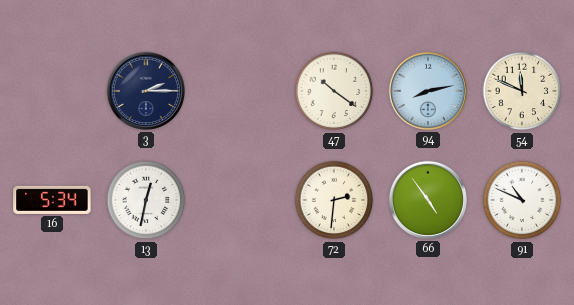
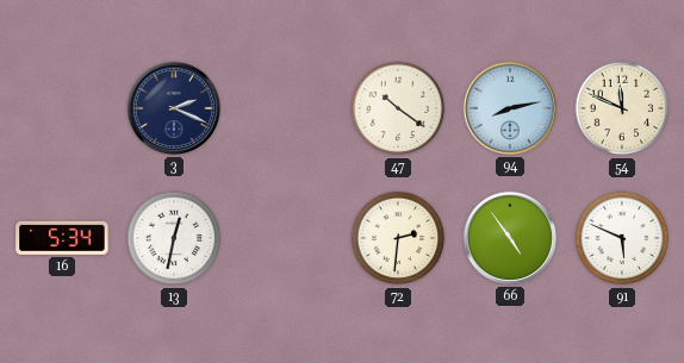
3: 2:15 -> 2:19
91: 10:49 -> 5:49
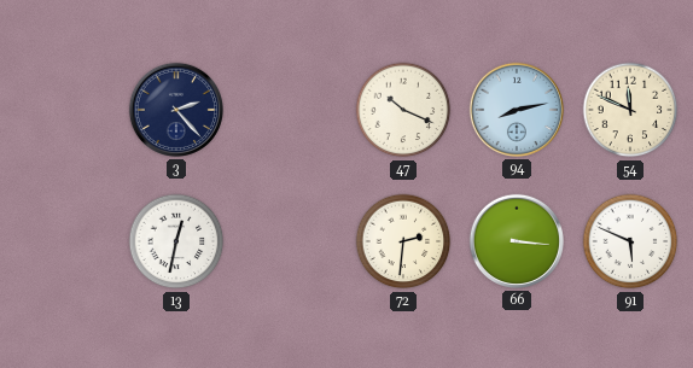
3: 2:19 -> 2:23
47: 10:21 -> 10:19
16: 5:34 -> none
66: 4:54 -> 3:16
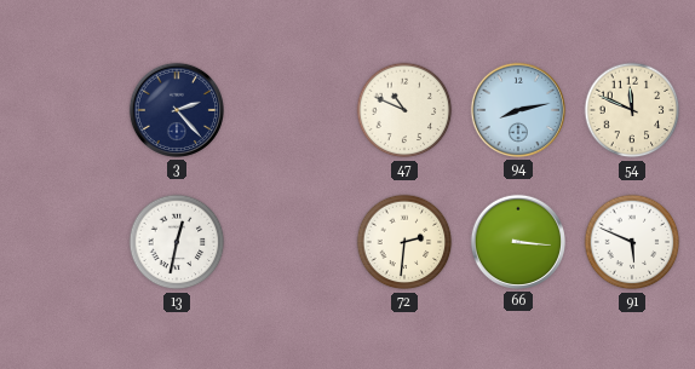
47: 10:19 -> 10:49
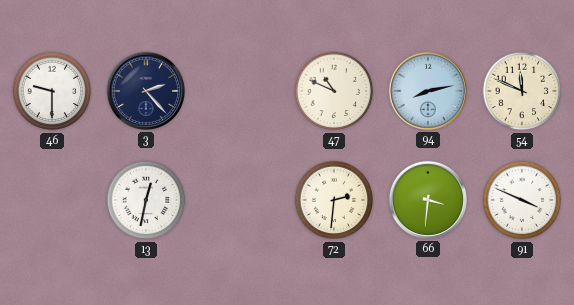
46: none -> 9:30
66: 3:16 -> 3:31
91: 5:49 -> 3:49
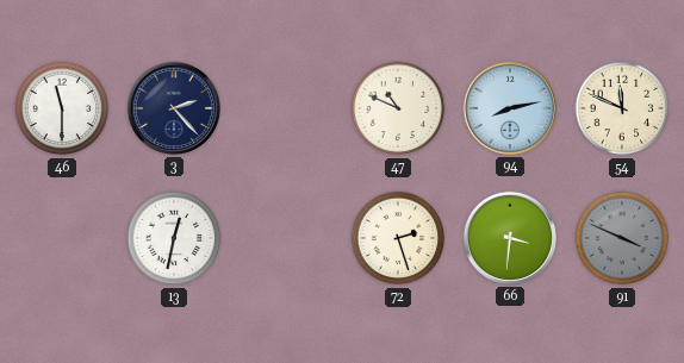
46: 9:30 -> 11:30
72: 2:31 -> 2:27
91 dial: white -> grey
